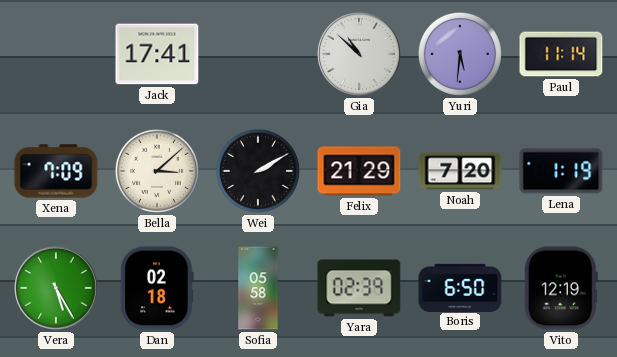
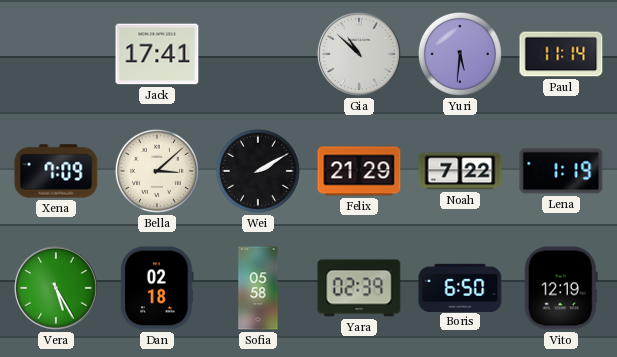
Noah: 7:20 -> 7:22
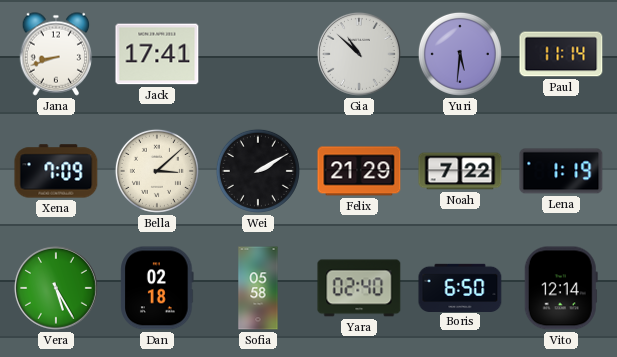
Jana: none -> 8:42
Yara: 02:39 -> 02:40
Vito: 12:19 -> 12:14
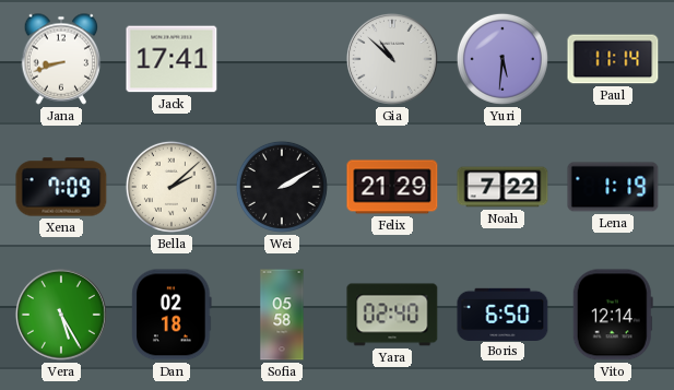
Bella: 3:08 -> 2:08
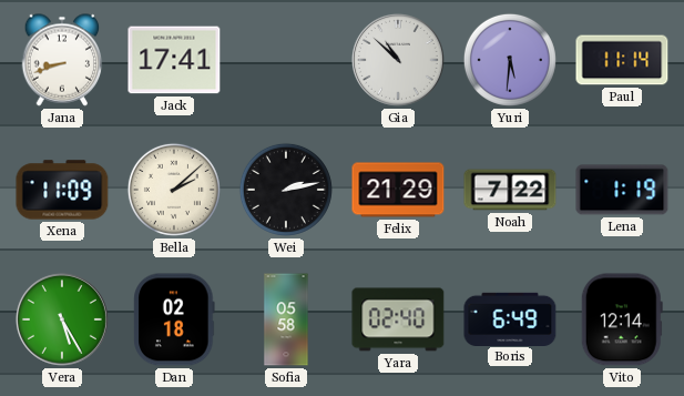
Xena: 7:09 -> 11:09
Wei: 2:10 -> 2:13
Boris: 6:50 -> 6:49
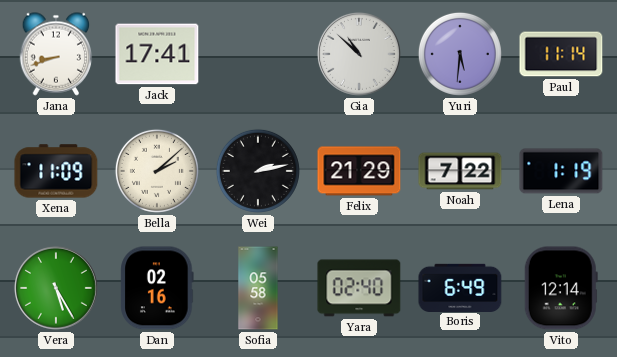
Dan: 02:18 -> 02:16
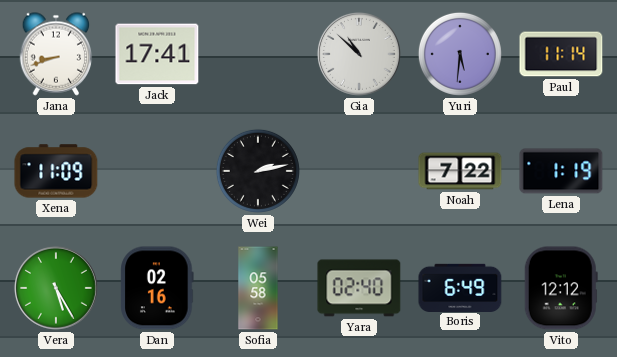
Bella: 2:08 -> none
Felix: 21:29 -> none
Vito: 12:14 -> 12:12
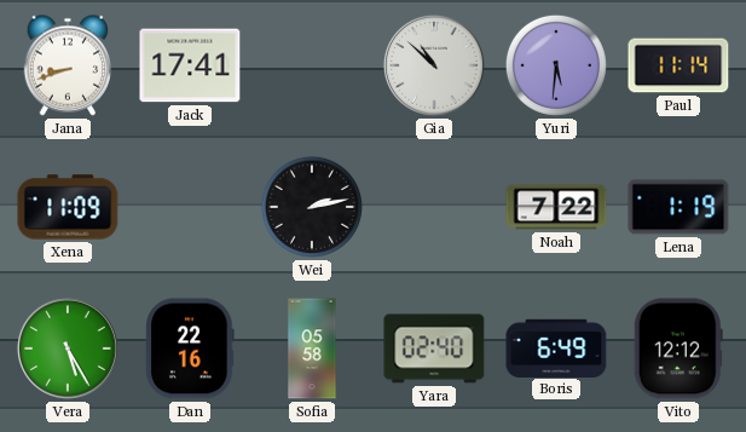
Dan: 02:16 -> 22:16
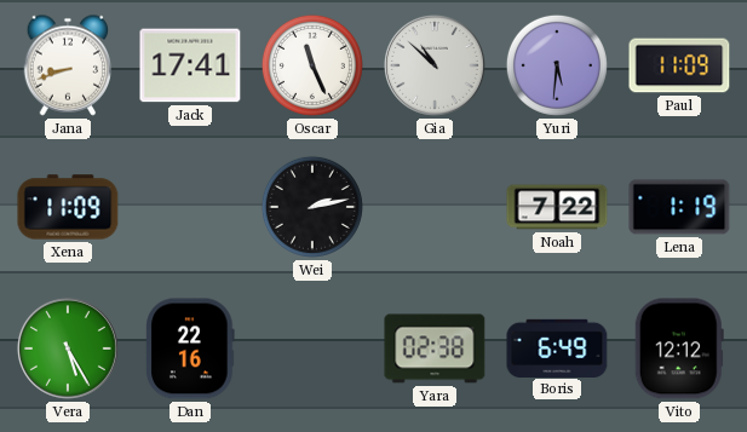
Oscar: none -> 11:26
Paul: 11:14 -> 11:09
Sofia: 05:58 -> none
Yara: 02:40 -> 02:38
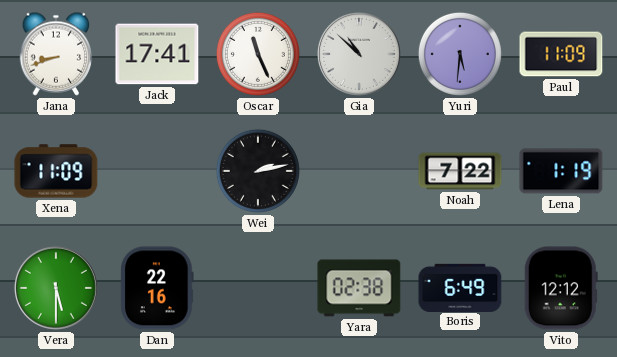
Vera: 5:25 -> 5:30
